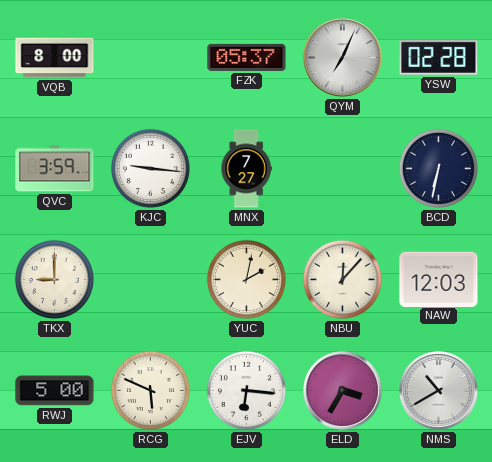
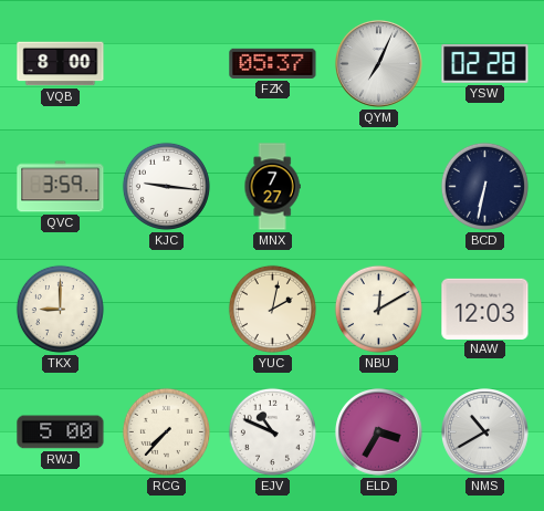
NBU: 12:07 -> 12:10
RCG: 5:49 -> 7:37
EJV: 6:16 -> 10:49
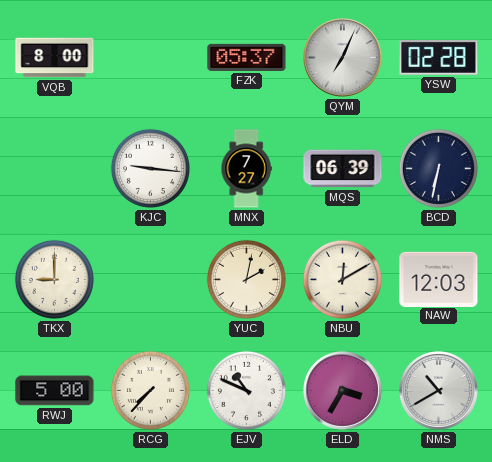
QVC: 3:59 -> none
MQS: none -> 06:39
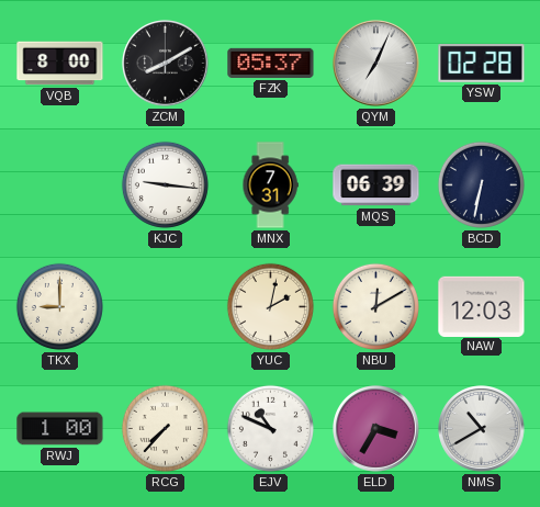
ZCM: none -> 8:10
MNX: 7:27 -> 7:31
RWJ: 5:00 -> 1:00
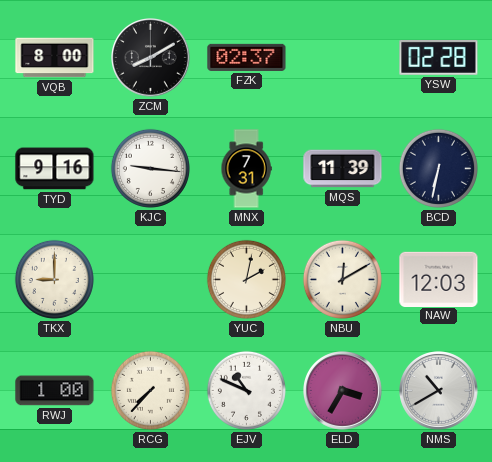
FZK: 05:37 -> 02:37
QYM: 7:04 -> none
TYD: none -> 9:16
MQS: 06:39 -> 11:39
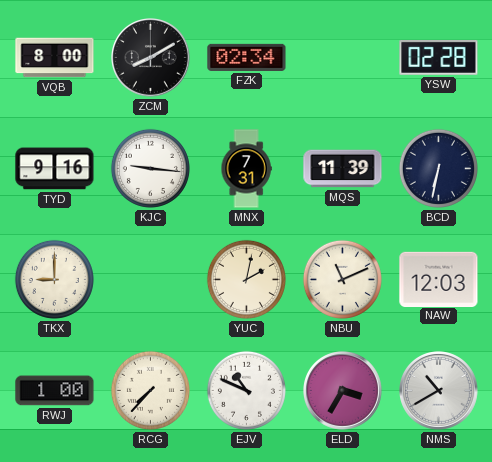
FZK: 02:37 -> 02:34
NBU: 12:10 -> 11:11
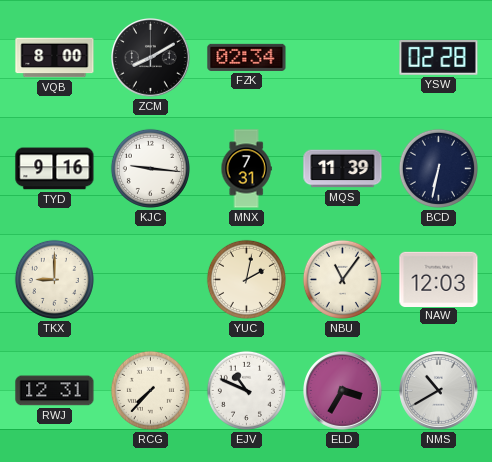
NBU: 11:11 -> 11:06
RWJ: 1:00 -> 12:31
